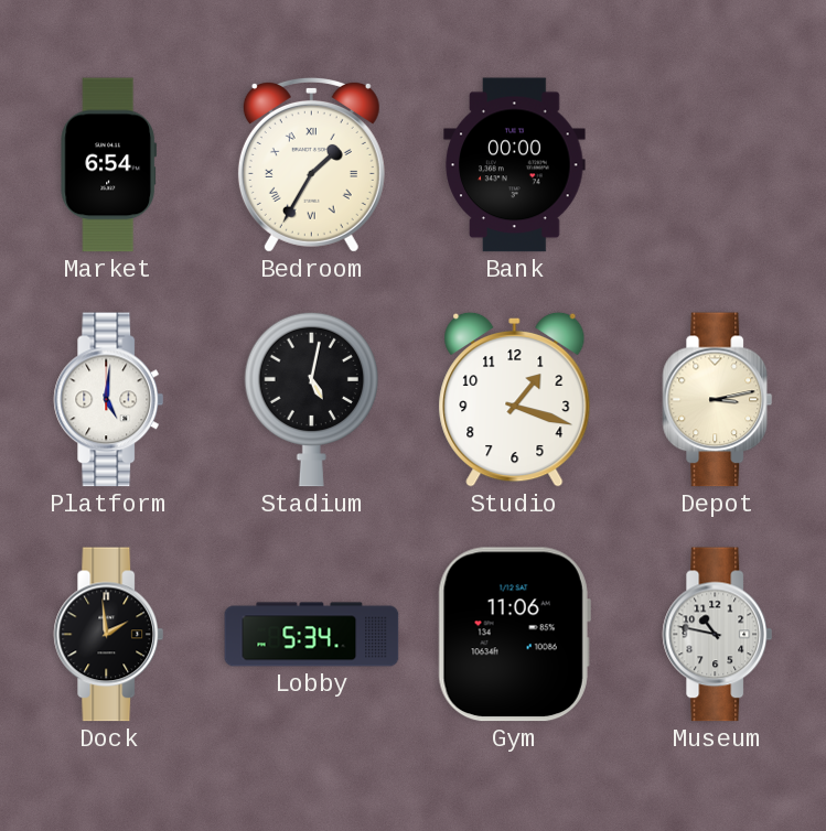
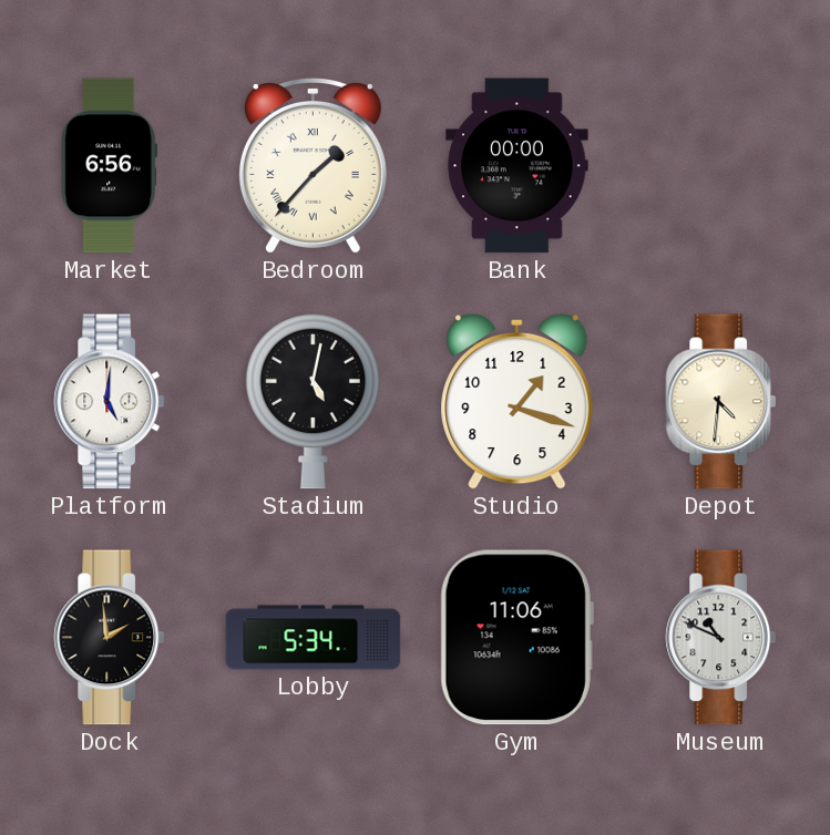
Market: 6:54 -> 6:56
Bedroom: 1:35 -> 1:37
Depot: 3:13 -> 4:31
Museum: 10:47 -> 10:49
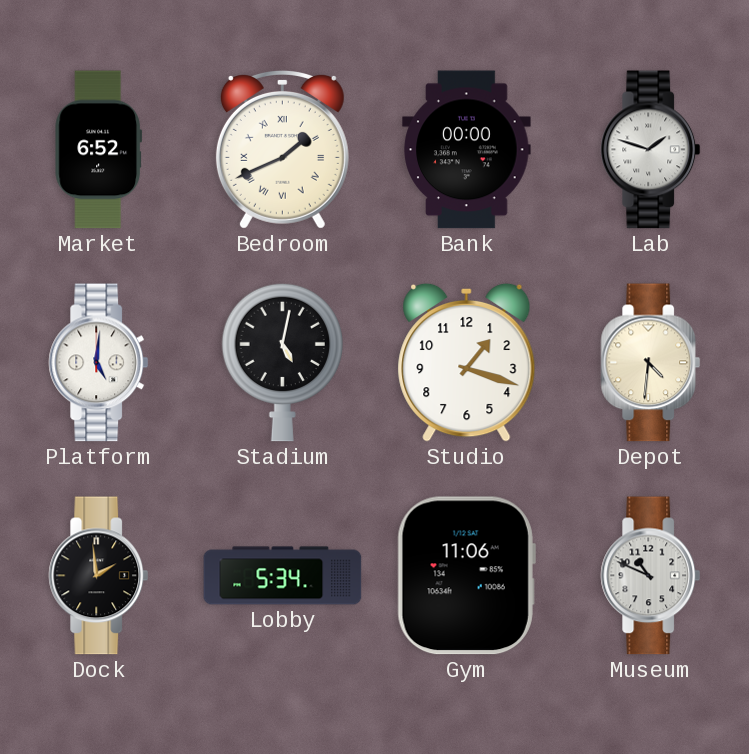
Market: 6:56 -> 6:52
Bedroom: 1:37 -> 1:41
Lab: none -> 1:48
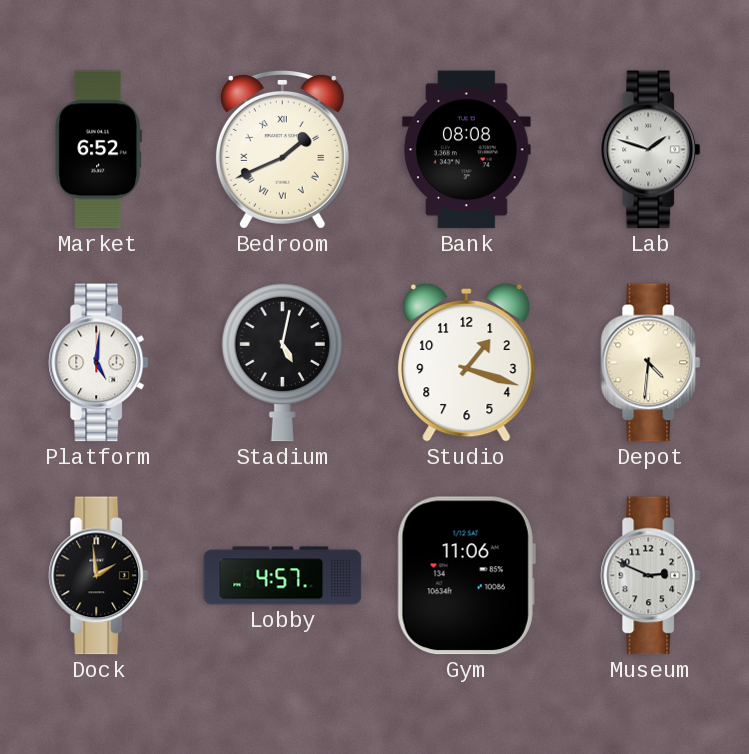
Bank: 00:00 -> 08:08
Lobby: 5:34 -> 4:57
Museum: 10:49 -> 2:49
